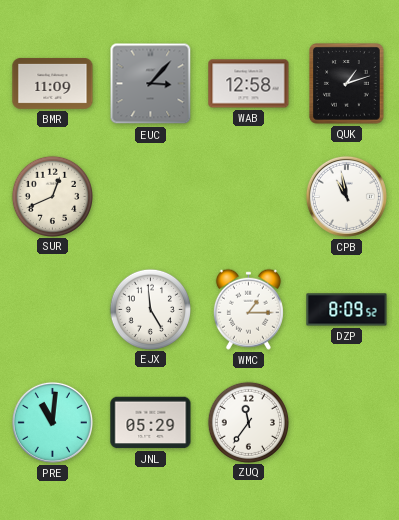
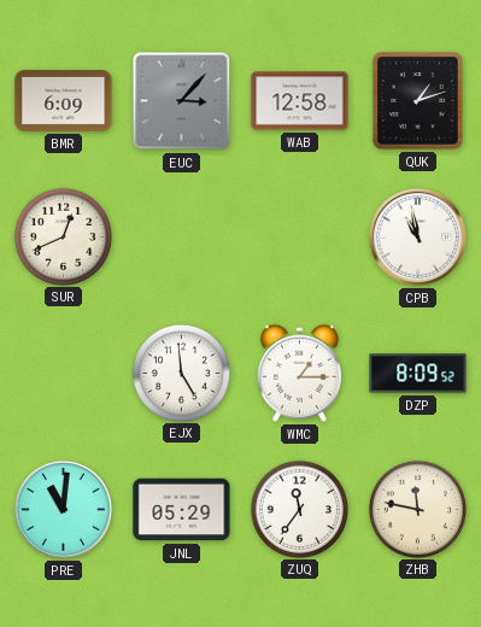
BMR: 11:09 -> 6:09
ZHB: none -> 11:47
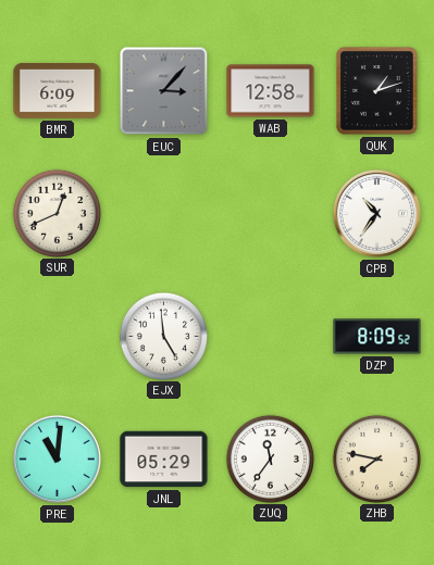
CPB: 10:58 -> 10:36
WMC: 1:15 -> none
ZHB: 11:47 -> 7:47
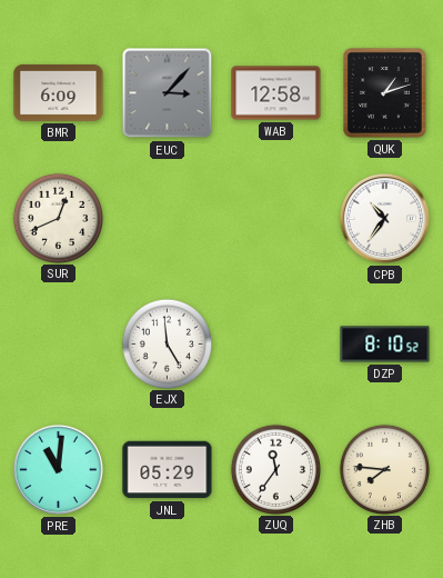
DZP: 8:09 -> 8:10
ZHB: 7:47 -> 7:46
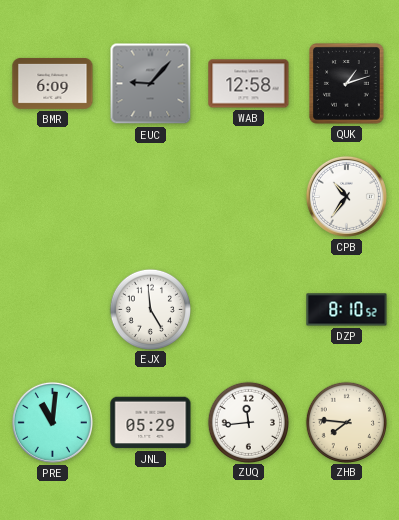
EUC: 3:07 -> 9:07
SUR: 12:41 -> none
ZUQ: 11:36 -> 11:44
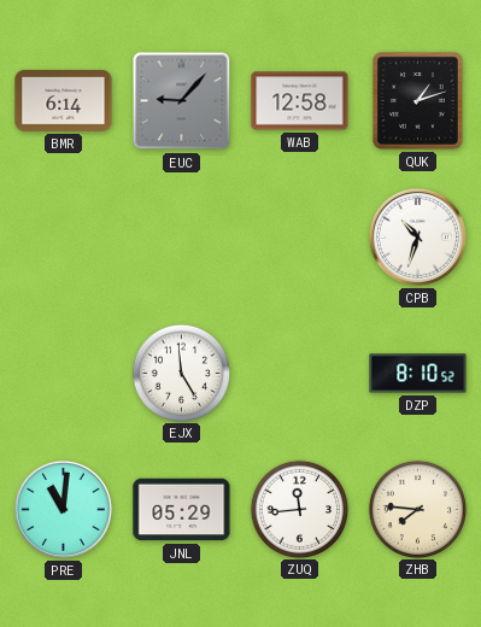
BMR: 6:09 -> 6:14
CPB: 10:36 -> 10:33
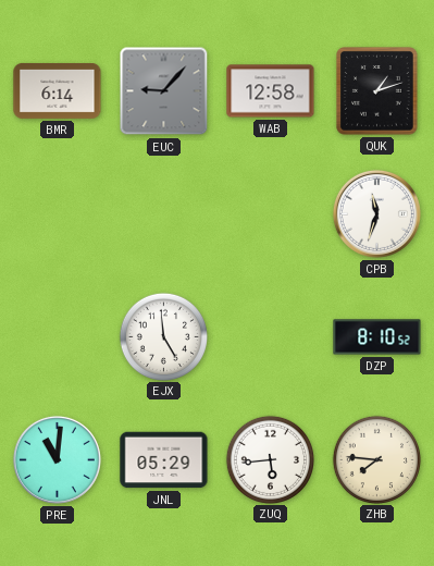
CPB: 10:33 -> 11:33
ZUQ: 11:44 -> 5:44
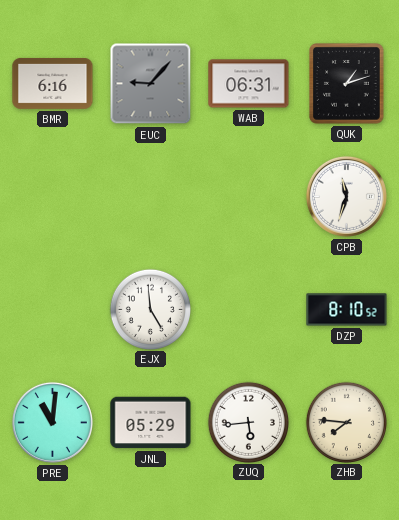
BMR: 6:14 -> 6:16
WAB: 12:58 -> 06:31
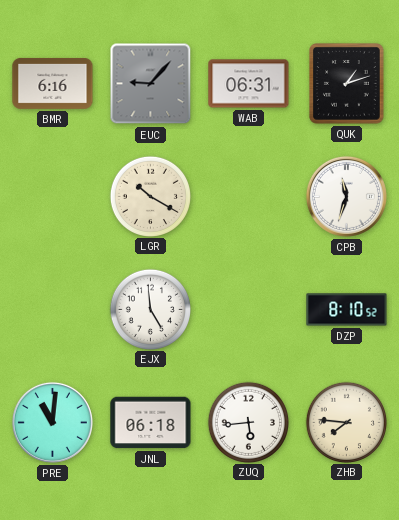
LGR: none -> 10:20
JNL: 05:29 -> 06:18
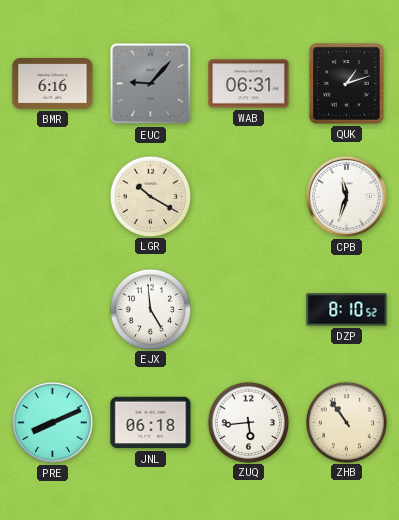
PRE: 11:01 -> 8:11
ZHB: 7:46 -> 10:54
